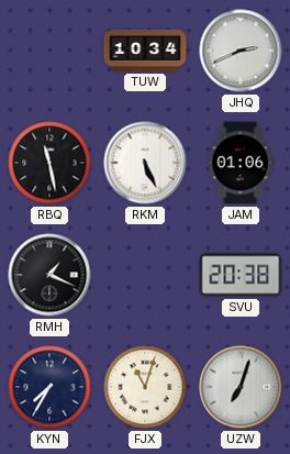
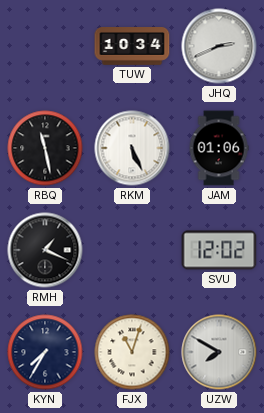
SVU: 20:38 -> 12:02
UZW: 7:03 -> 7:50
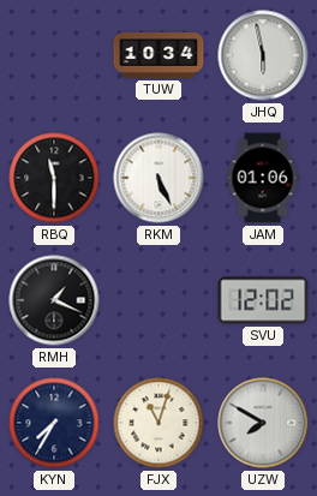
JHQ: 2:41 -> 5:58
RBQ: 11:28 -> 11:30
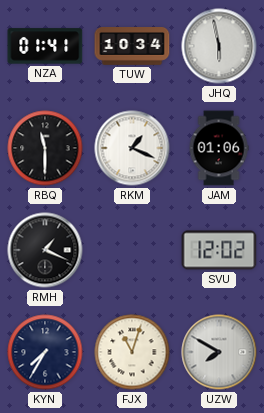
NZA: none -> 01:41
RKM: 5:26 -> 1:19
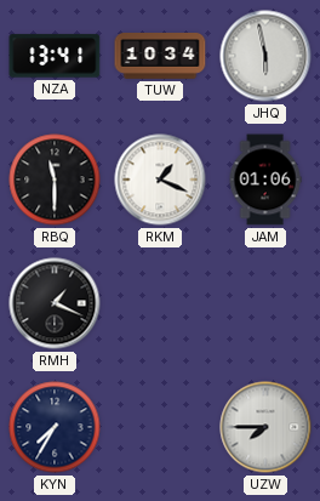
NZA: 01:41 -> 13:41
SVU: 12:02 -> none
FJX: 11:03 -> none
UZW: 7:50 -> 7:45
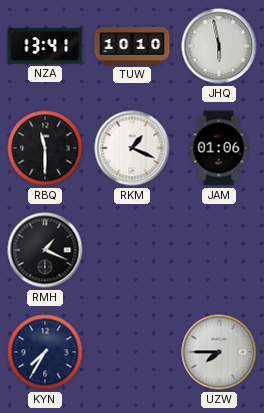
TUW: 10:34 -> 10:10
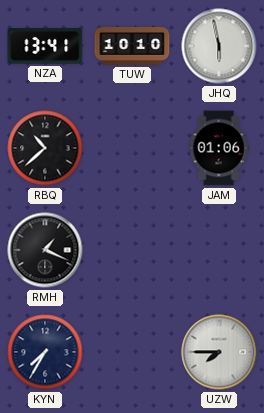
RBQ: 11:30 -> 10:38
RKM: 1:19 -> none
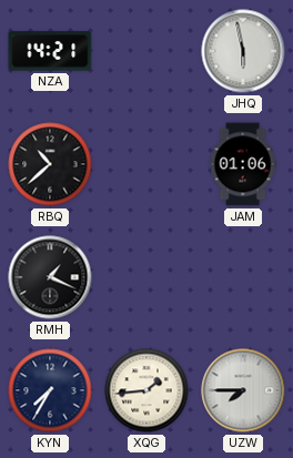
NZA: 13:41 -> 14:21
TUW: 10:10 -> none
XQG: none -> 1:44
